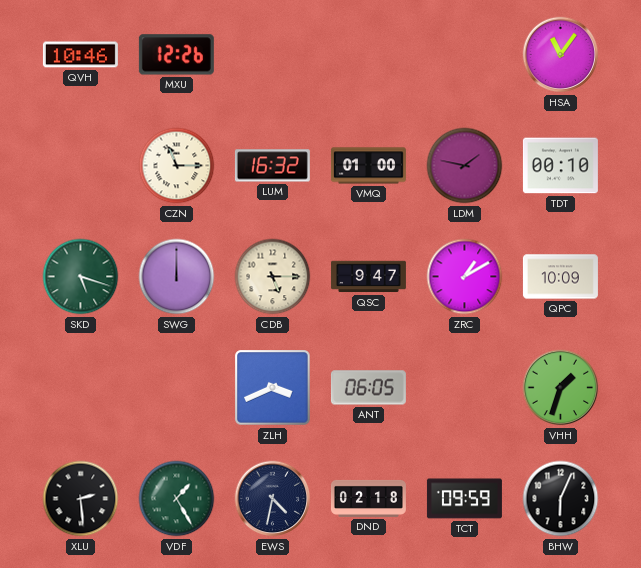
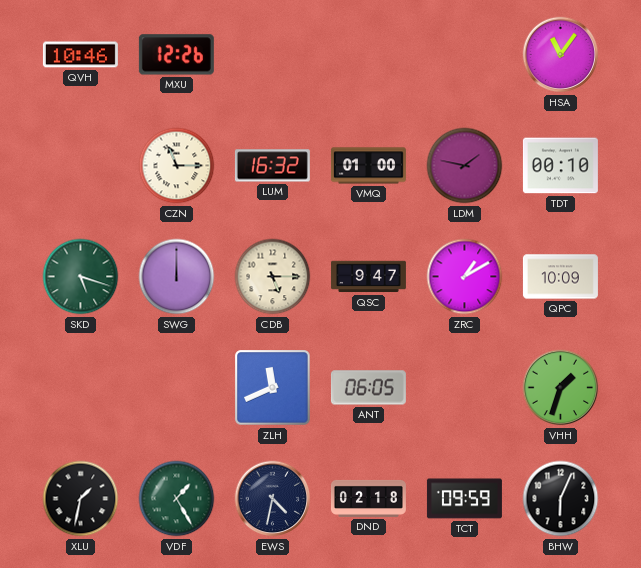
ZLH: 3:41 -> 11:41
XLU: 2:29 -> 1:32
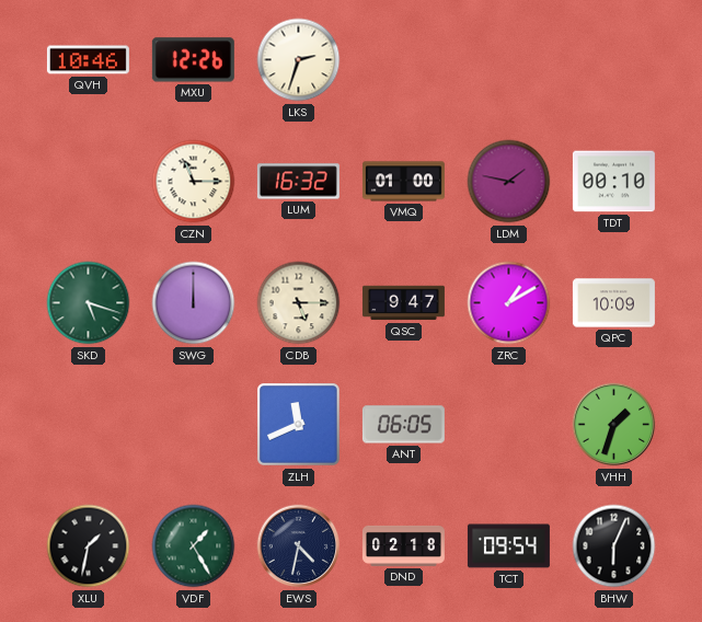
LKS: none -> 2:33
HSA: 11:06 -> none
TCT: 09:59 -> 09:54
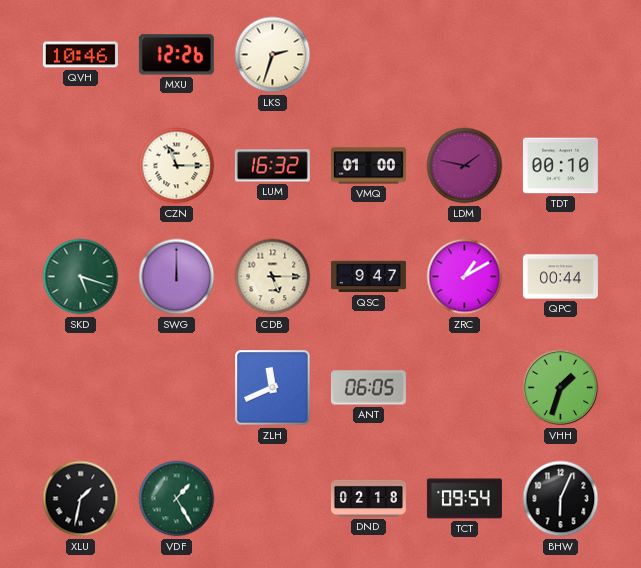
QPC: 10:09 -> 00:44
EWS: 4:32 -> none
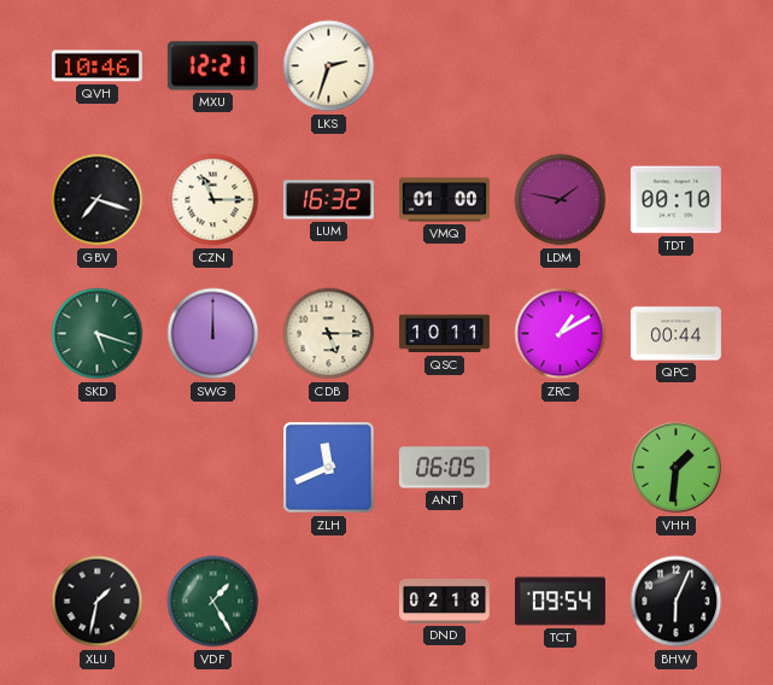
MXU: 12:26 -> 12:21
GBV: none -> 7:18
QSC: 9:47 -> 10:11
VHH: 1:33 -> 1:31
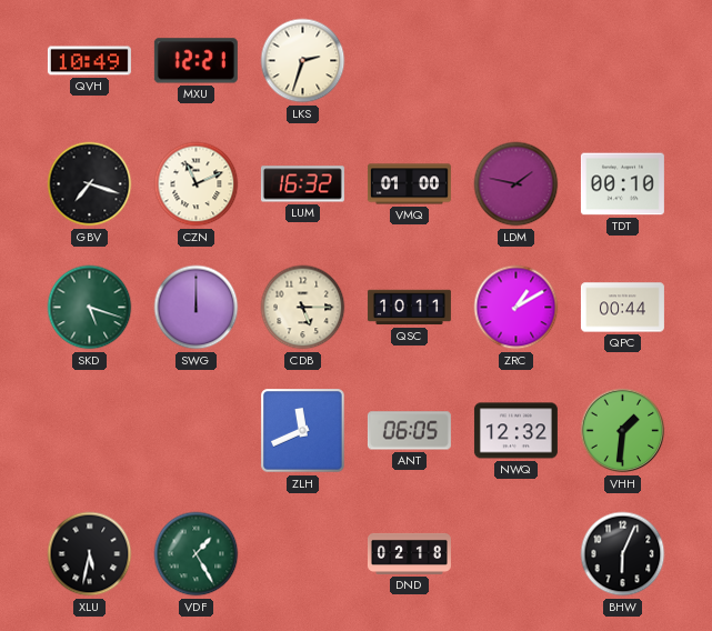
QVH: 10:46 -> 10:49
CZN: 11:15 -> 11:11
NWQ: none -> 12:32
XLU: 1:32 -> 5:32
TCT: 09:54 -> none
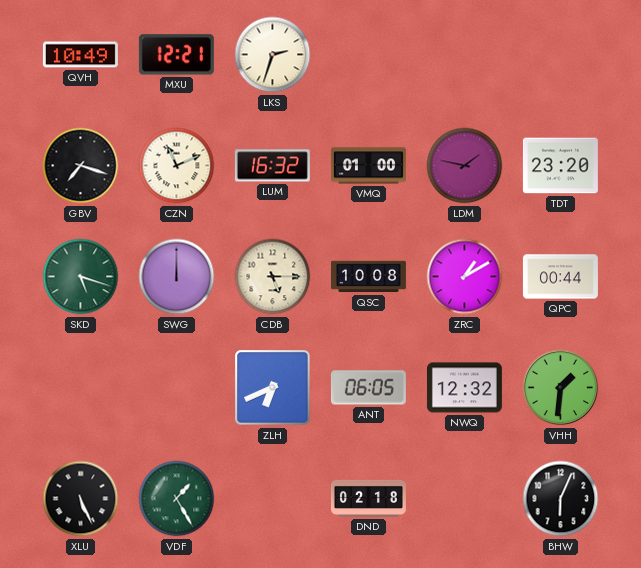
TDT: 00:10 -> 23:20
QSC: 10:11 -> 10:08
ZLH: 11:41 -> 6:41
XLU: 5:32 -> 5:26
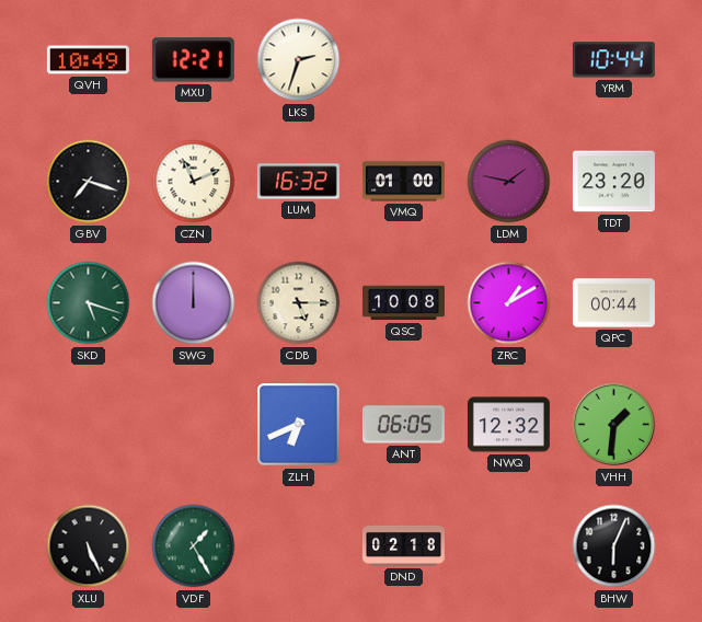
YRM: none -> 10:44
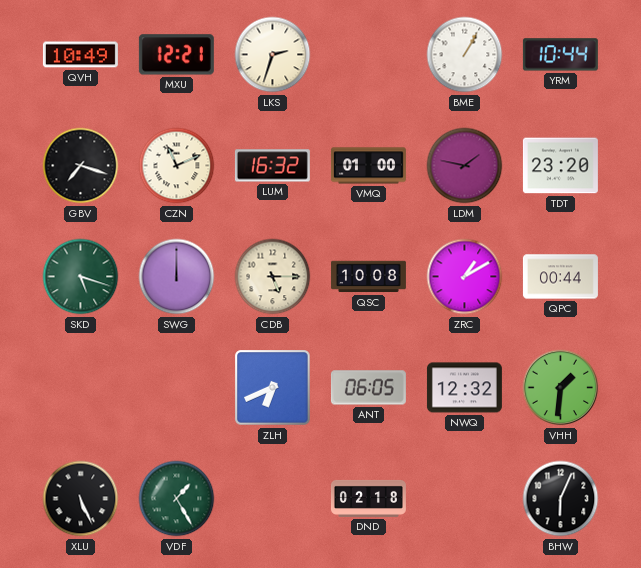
BME: none -> 1:05
